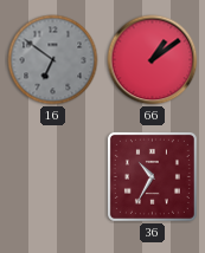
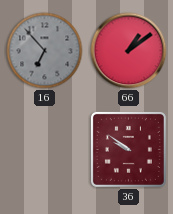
16: 6:51 -> 6:53
36: 10:35 -> 9:51
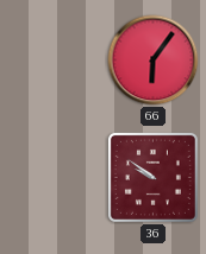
16: 6:53 -> none
66: 1:09 -> 6:06
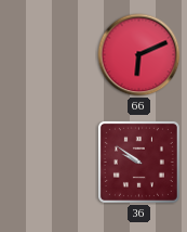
66: 6:06 -> 6:11
